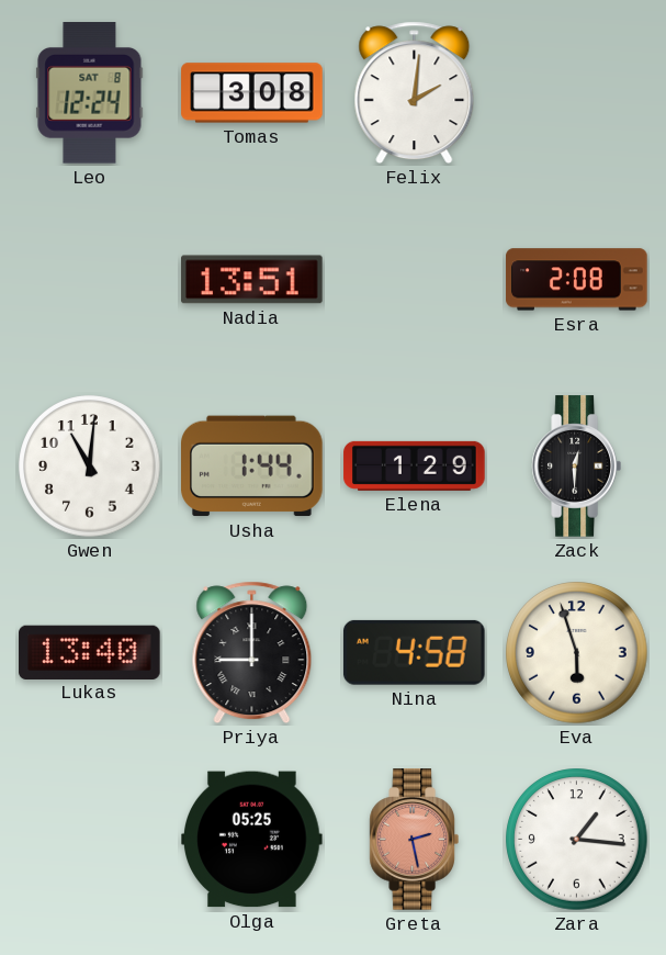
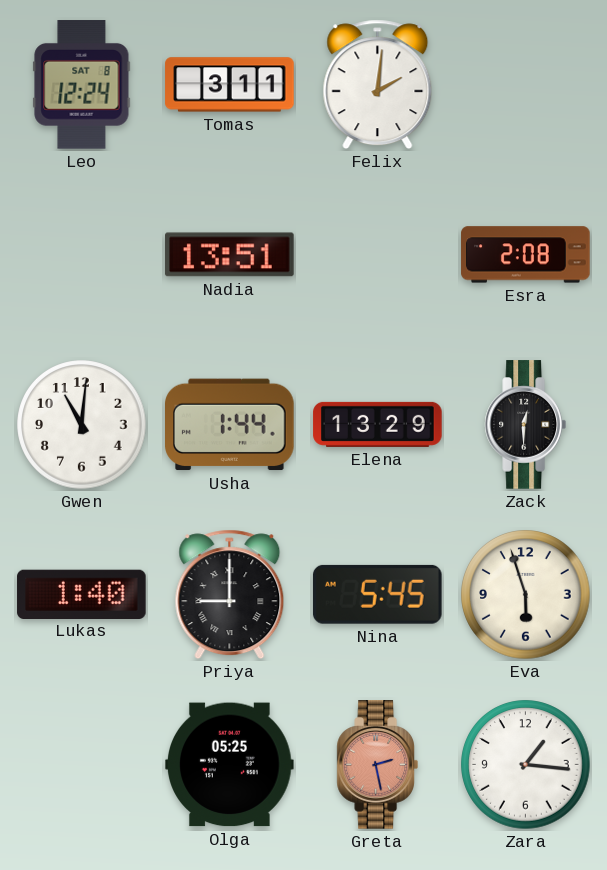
Tomas: 3:08 -> 3:11
Elena: 1:29 -> 13:29
Lukas: 13:40 -> 1:40
Nina: 4:58 -> 5:45
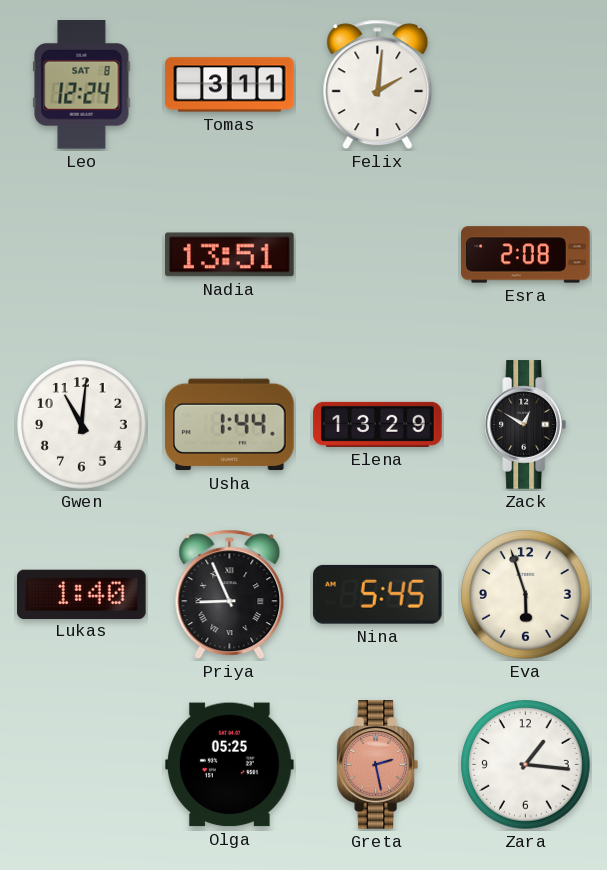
Zack: 12:30 -> 12:50
Priya: 9:00 -> 8:56
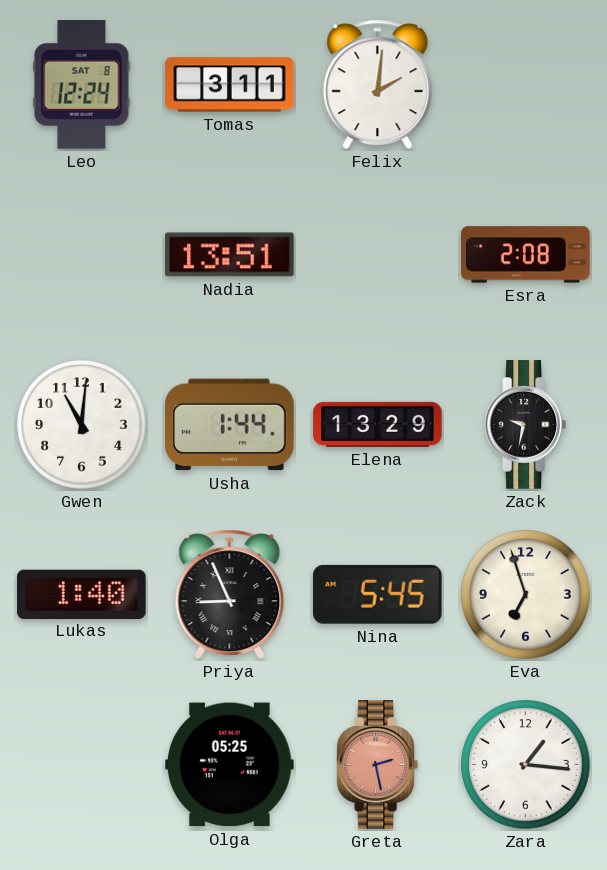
Zack: 12:50 -> 9:32
Eva: 5:57 -> 6:57
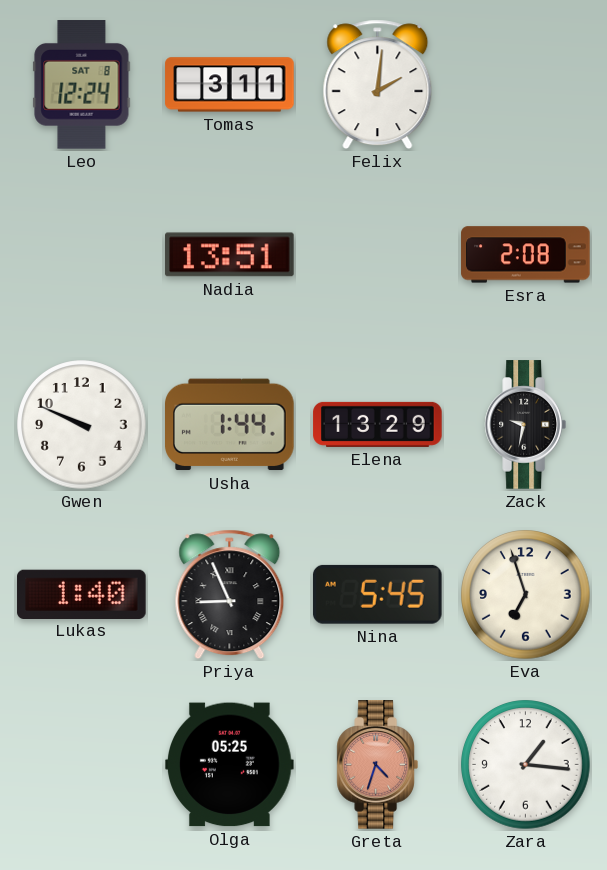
Gwen: 11:01 -> 9:49
Greta: 2:28 -> 4:33
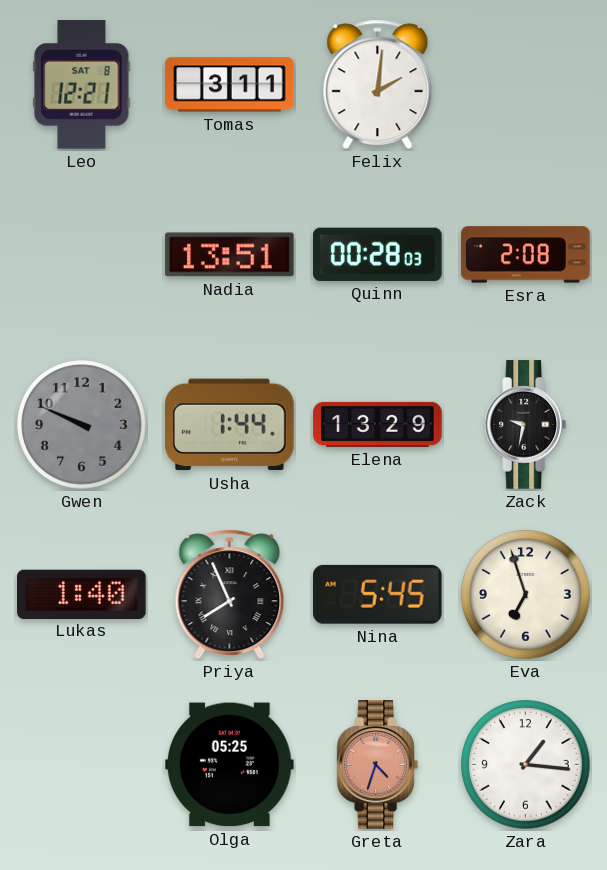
Leo: 12:24 -> 12:21
Quinn: none -> 00:28
Gwen dial: white -> grey
Priya: 8:56 -> 7:56
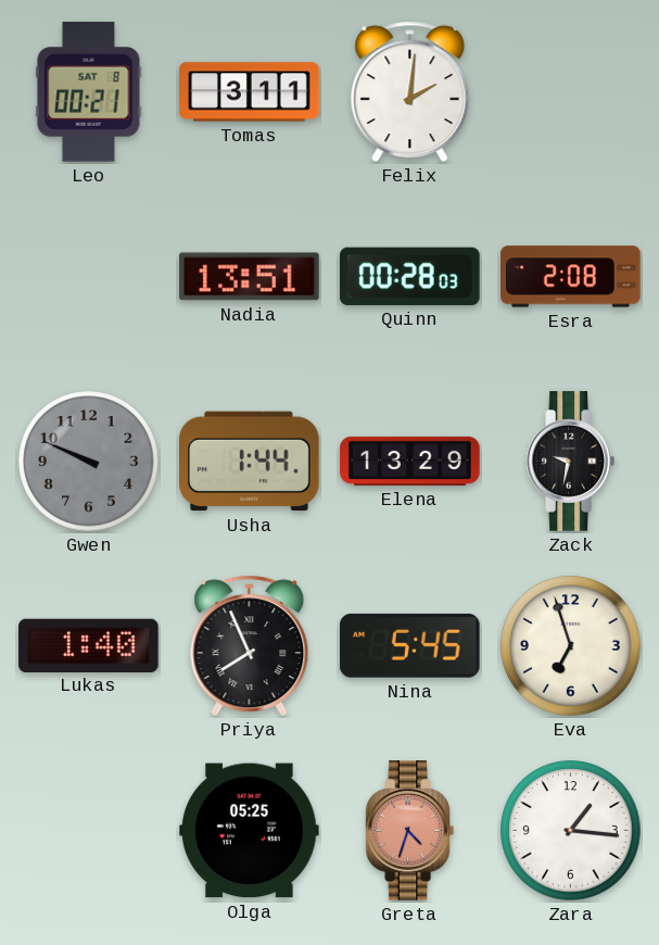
Leo: 12:21 -> 00:21
